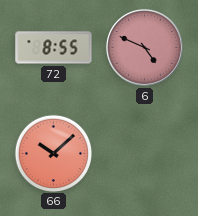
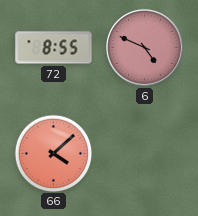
66: 10:08 -> 4:08
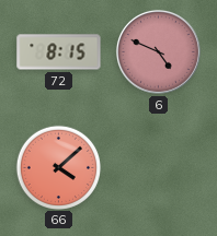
72: 8:55 -> 8:15
